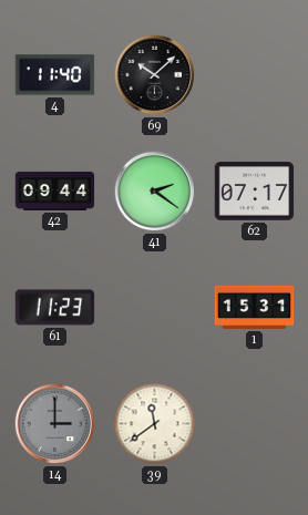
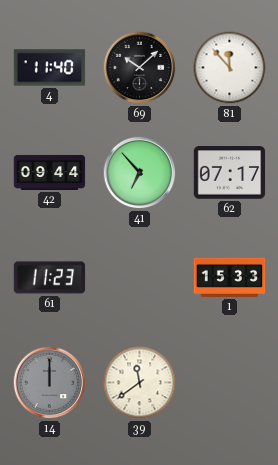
81: none -> 11:53
41: 2:21 -> 6:53
1: 15:31 -> 15:33
14: 3:00 -> 12:00
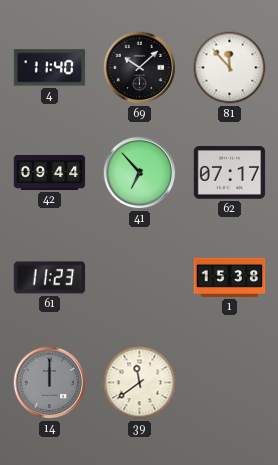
1: 15:33 -> 15:38
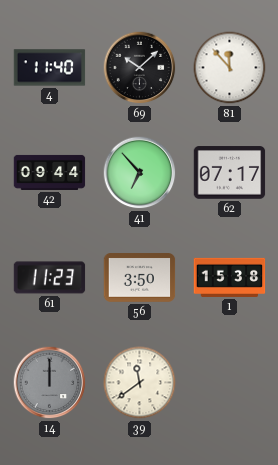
56: none -> 3:50
